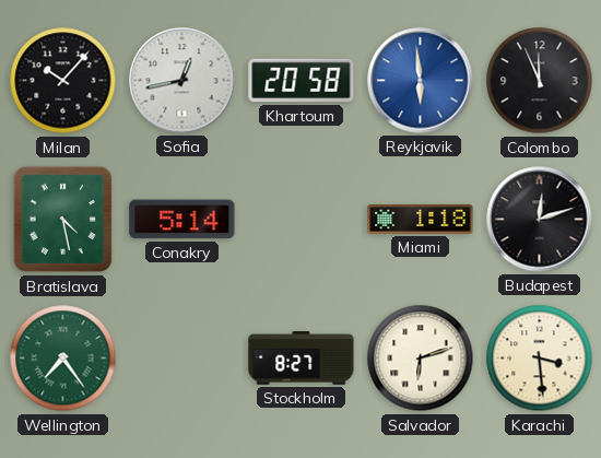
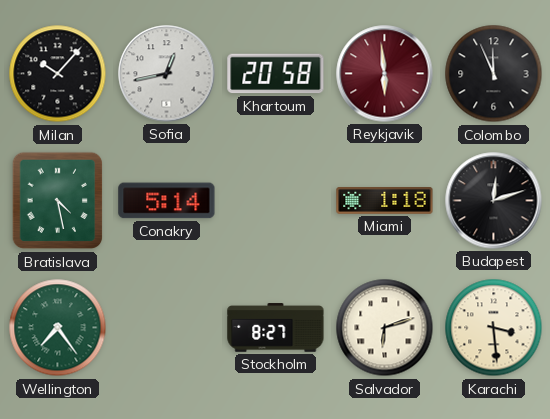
Reykjavik dial: blue -> burgundy
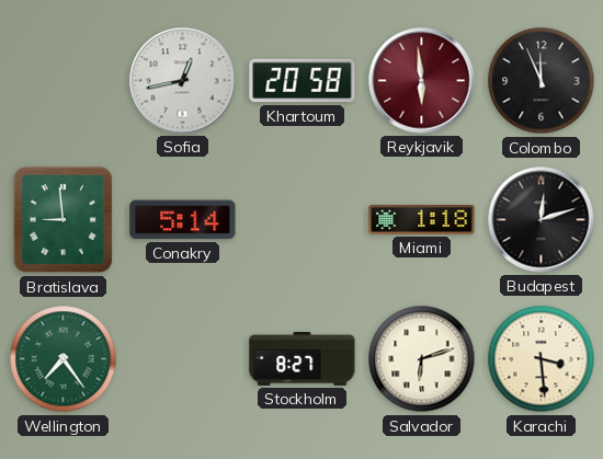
Milan: 10:07 -> none
Bratislava: 4:28 -> 8:59
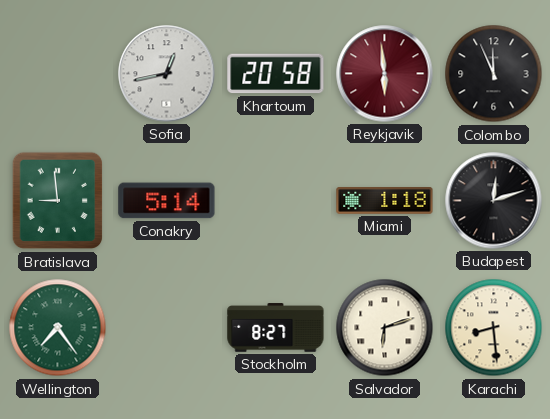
Karachi: 3:29 -> 8:29
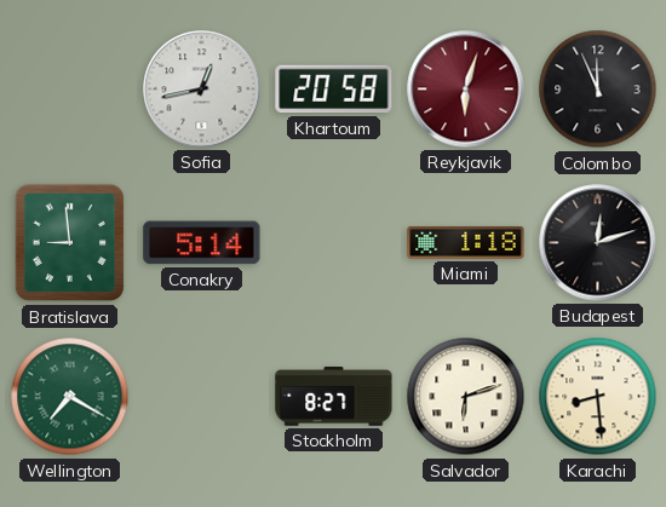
Reykjavik: 5:59 -> 6:03
Wellington: 7:24 -> 7:20
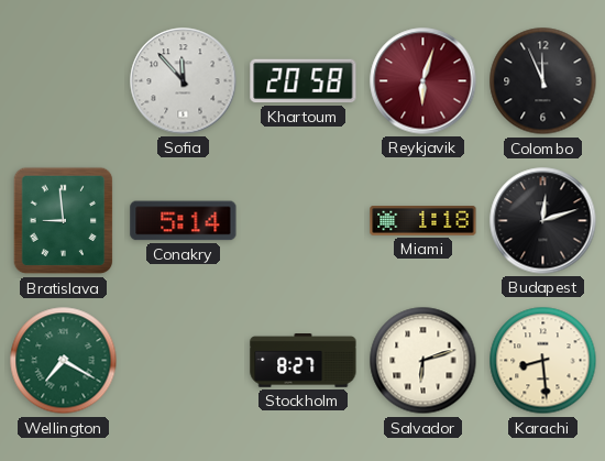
Sofia: 12:43 -> 11:53
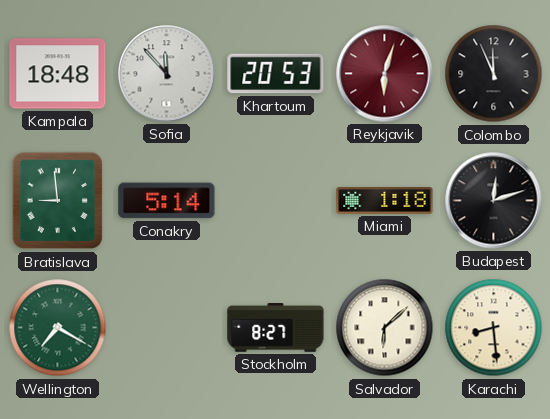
Kampala: none -> 18:48
Khartoum: 20:58 -> 20:53
Salvador: 6:12 -> 6:08
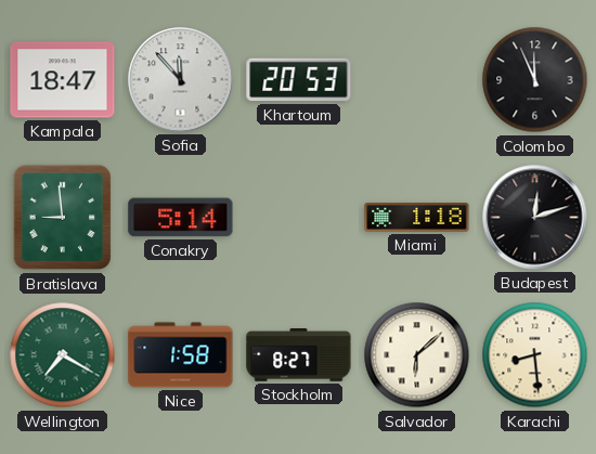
Kampala: 18:48 -> 18:47
Reykjavik: 6:03 -> none
Nice: none -> 1:58
